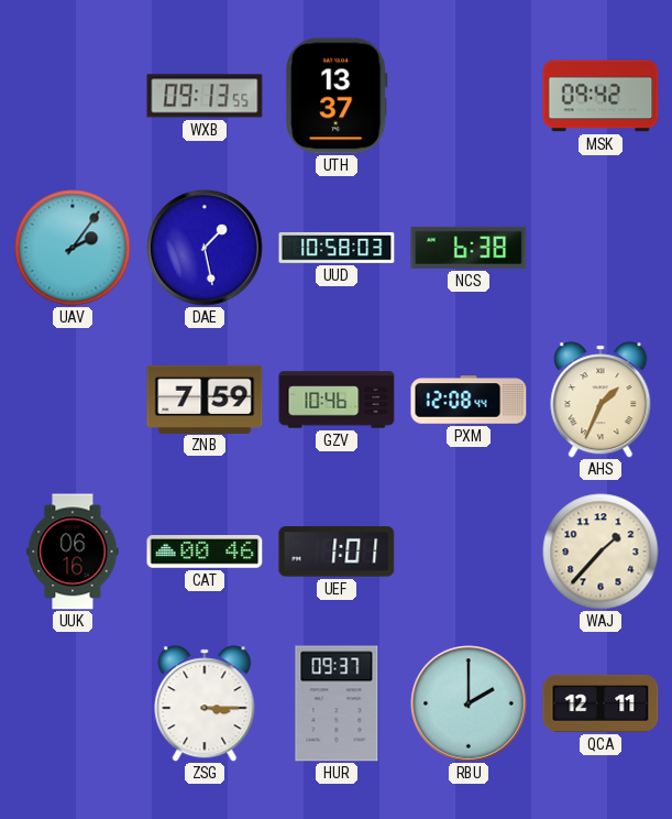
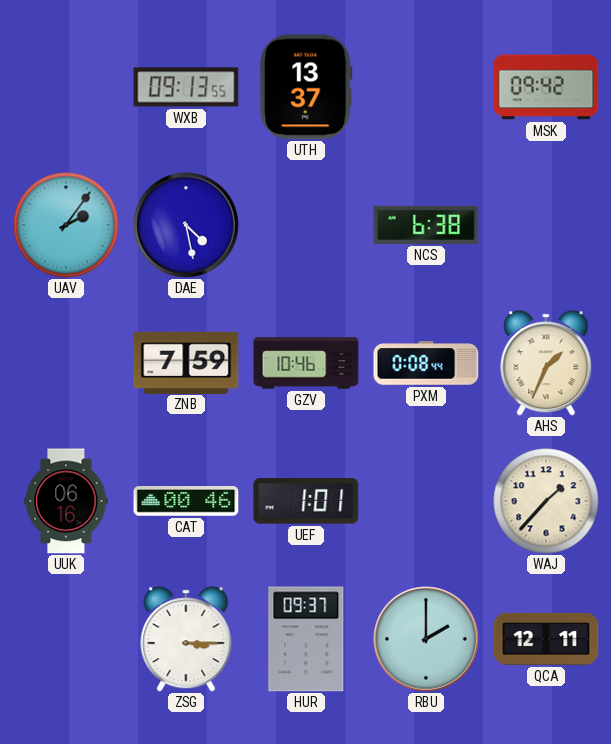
DAE: 1:28 -> 4:28
UUD: 10:58 -> none
PXM: 12:08 -> 0:08
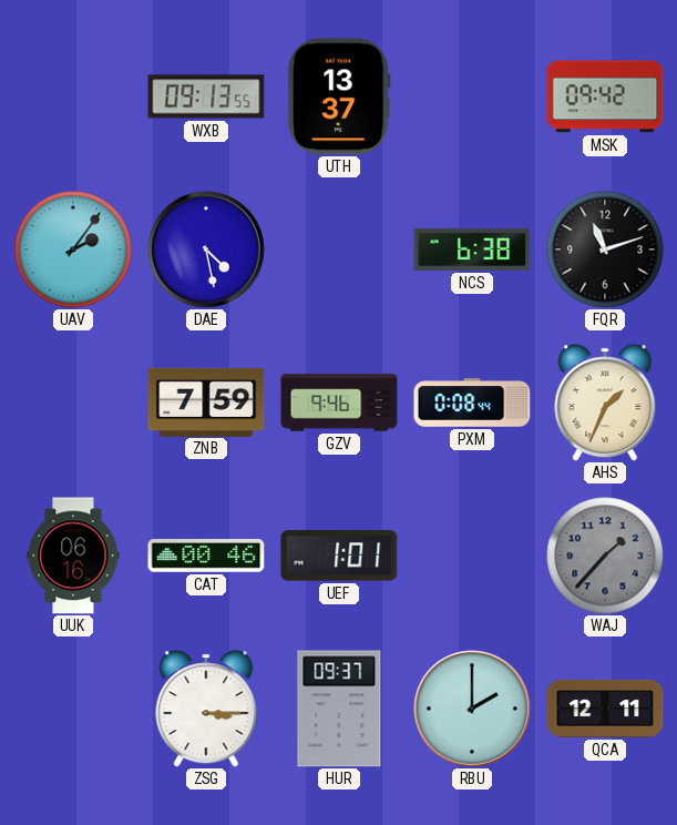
FQR: none -> 11:12
GZV: 10:46 -> 9:46
WAJ dial: cream -> grey
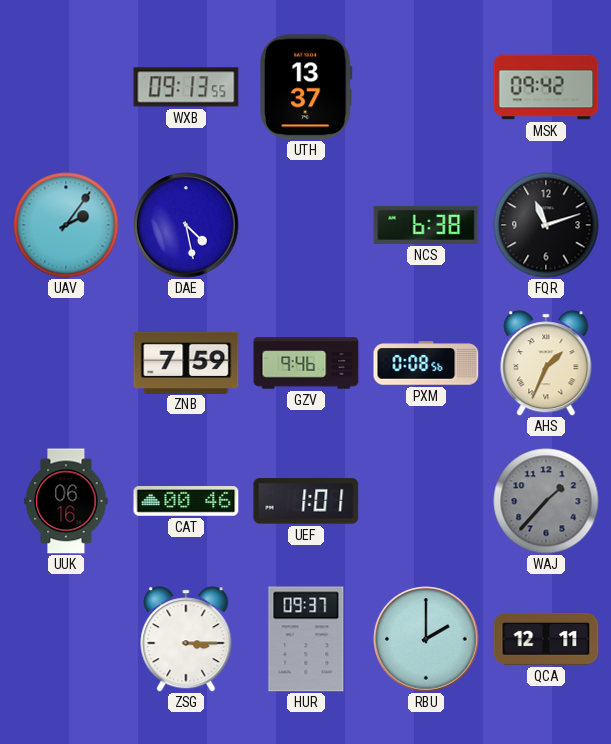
PXM: 0:08:44 -> 0:08:56
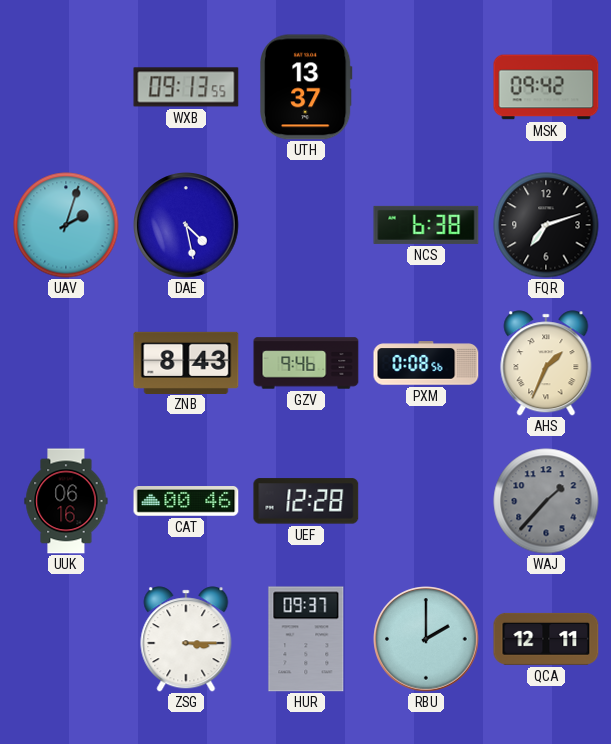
UAV: 2:06 -> 2:03
FQR: 11:12 -> 7:12
ZNB: 7:59 -> 8:43
UEF: 1:01 -> 12:28
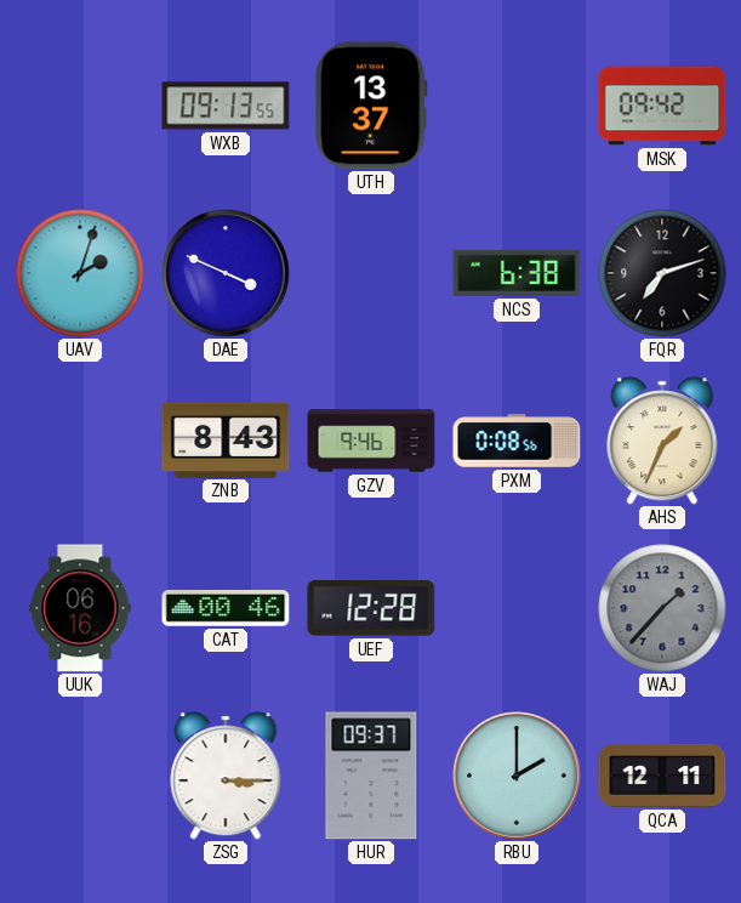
DAE: 4:28 -> 3:49
